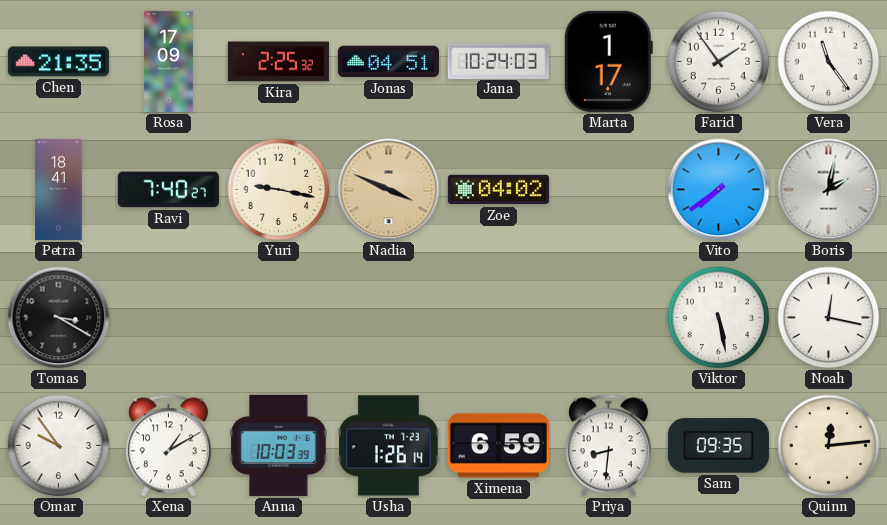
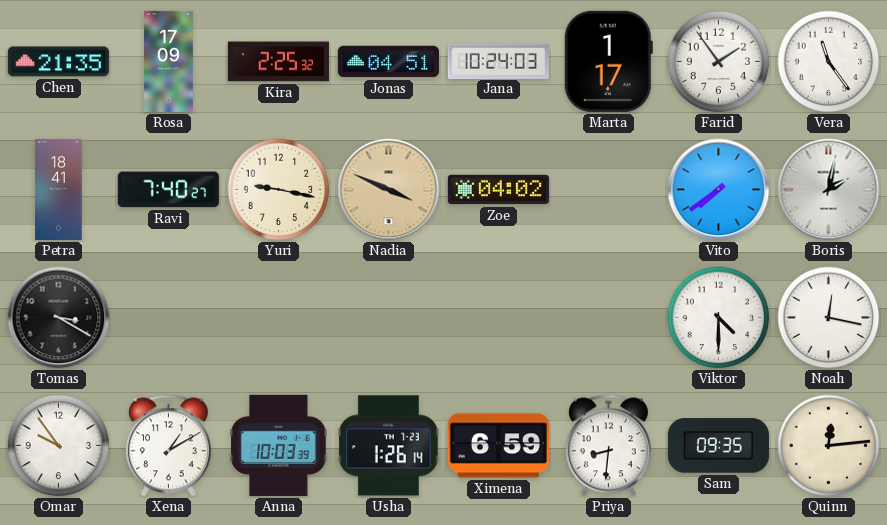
Viktor: 5:28 -> 4:30
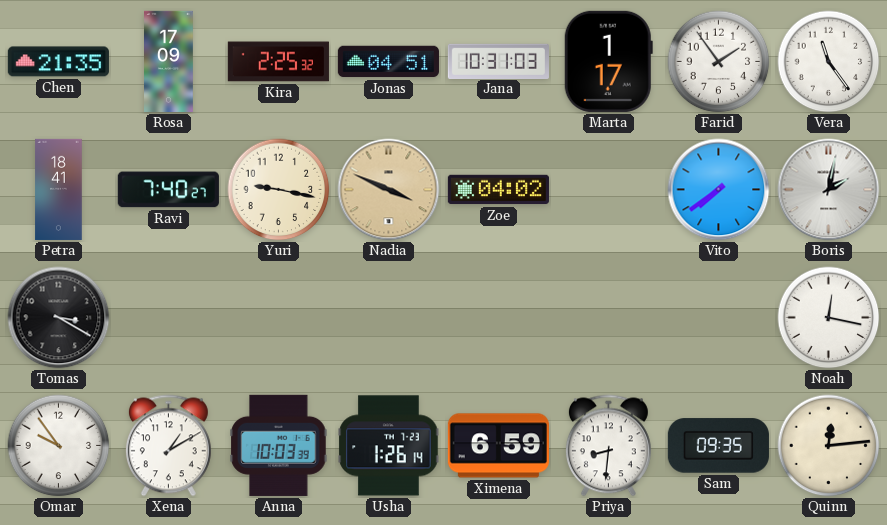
Jana: 10:24 -> 10:31
Viktor: 4:30 -> none
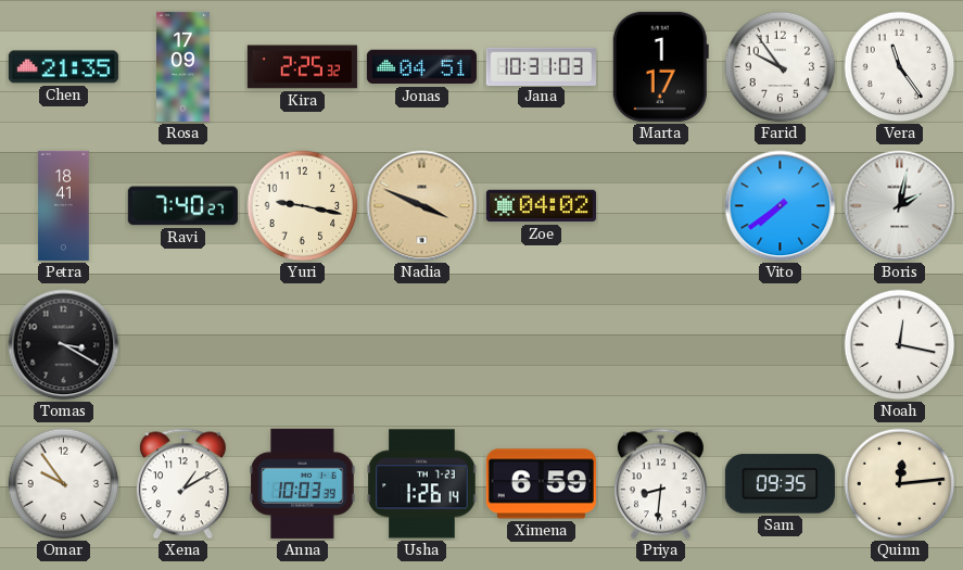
Farid: 1:54 -> 9:54
